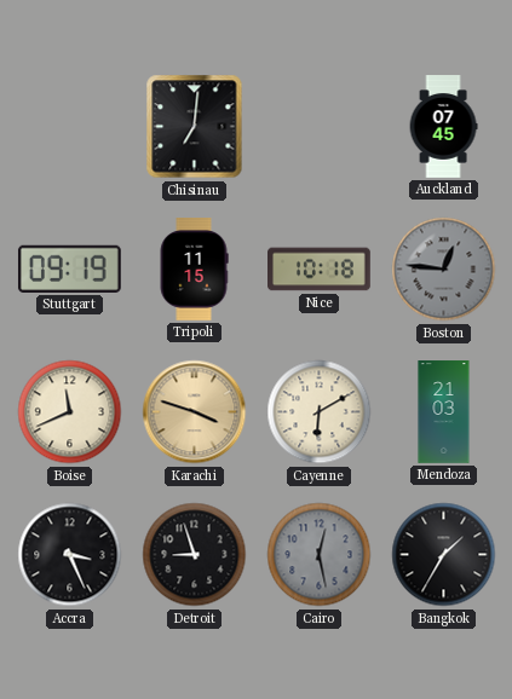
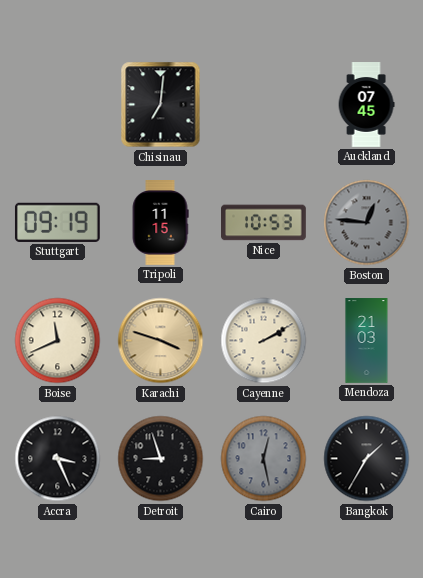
Nice: 10:18 -> 10:53
Cayenne: 6:10 -> 2:10
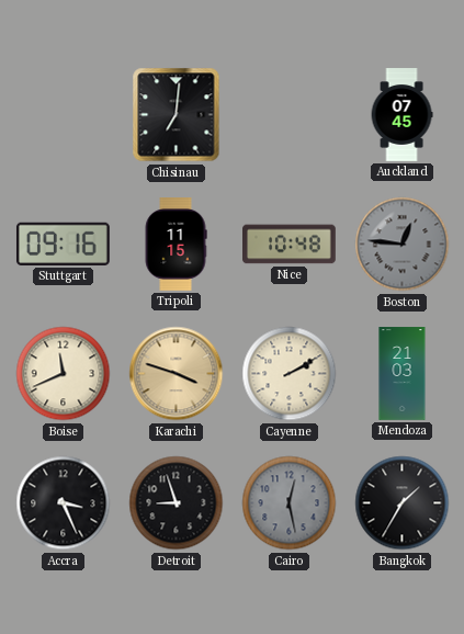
Stuttgart: 09:19 -> 09:16
Nice: 10:53 -> 10:48
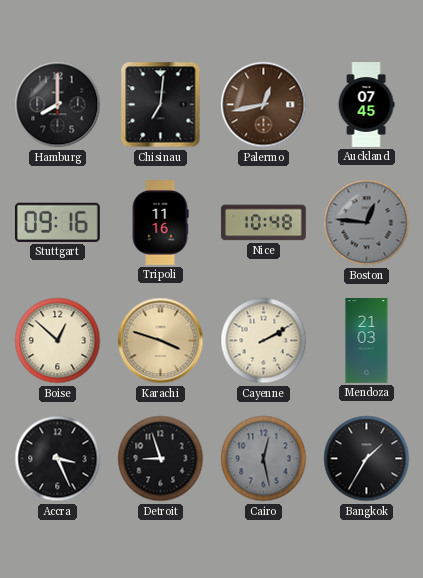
Hamburg: none -> 8:00
Palermo: none -> 12:43
Tripoli: 11:15 -> 11:16
Boise: 11:41 -> 12:52
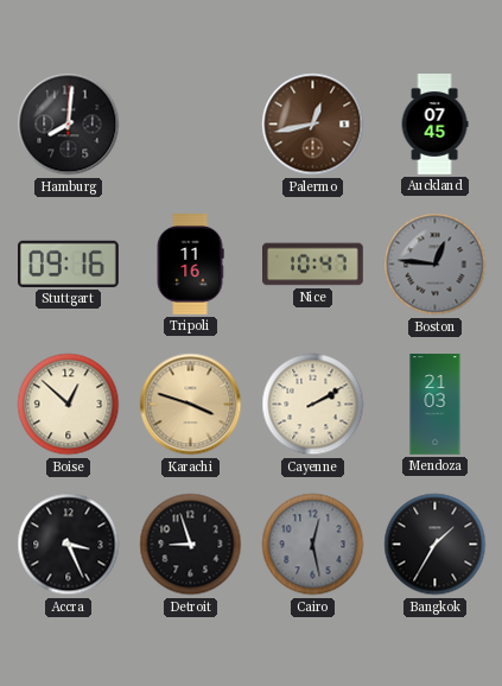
Hamburg: 8:00 -> 8:01
Chisinau: 7:01 -> none
Nice: 10:48 -> 10:47
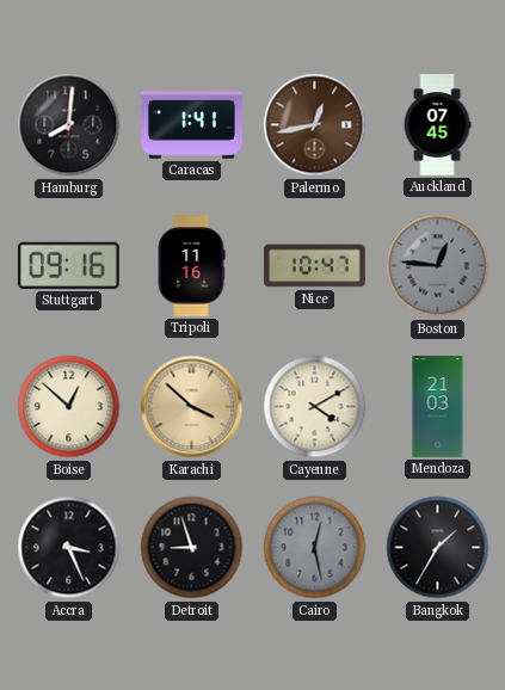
Caracas: none -> 1:41
Karachi: 3:48 -> 3:52
Cayenne: 2:10 -> 4:10
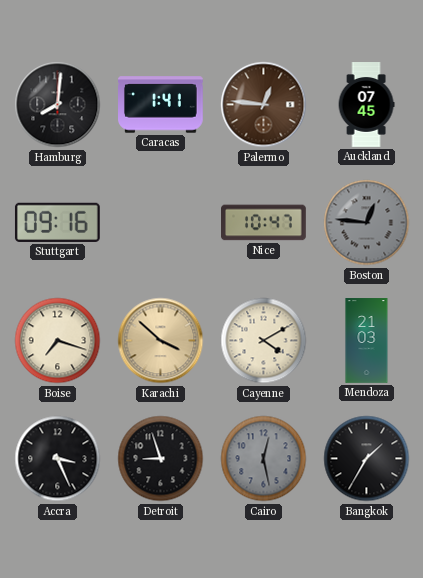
Palermo: 12:43 -> 12:46
Tripoli: 11:16 -> none
Boise: 12:52 -> 7:18
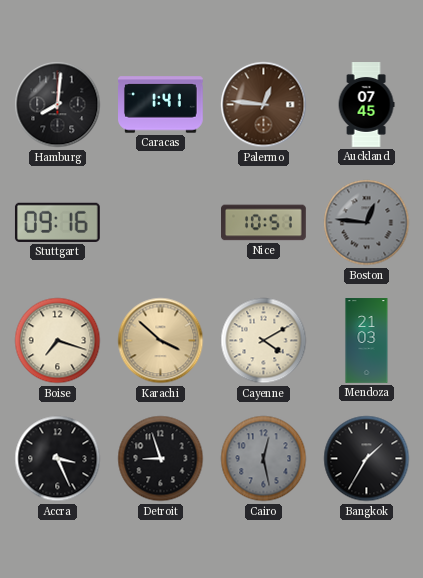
Nice: 10:47 -> 10:51
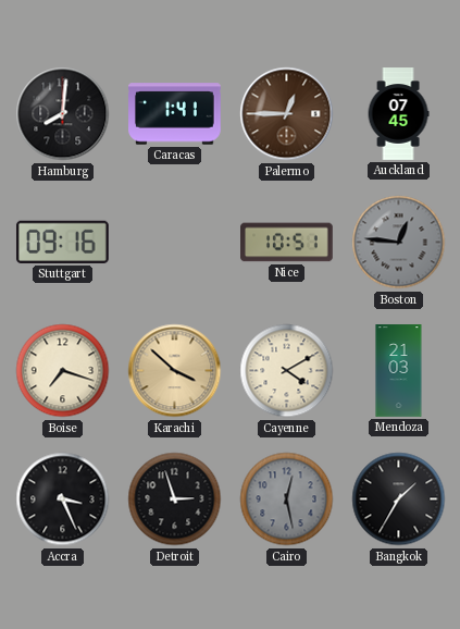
Palermo: 12:46 -> 12:45
Detroit: 8:57 -> 2:57
